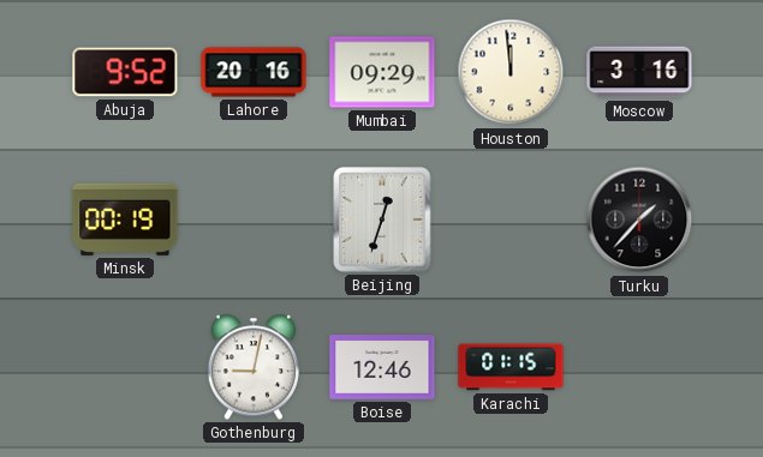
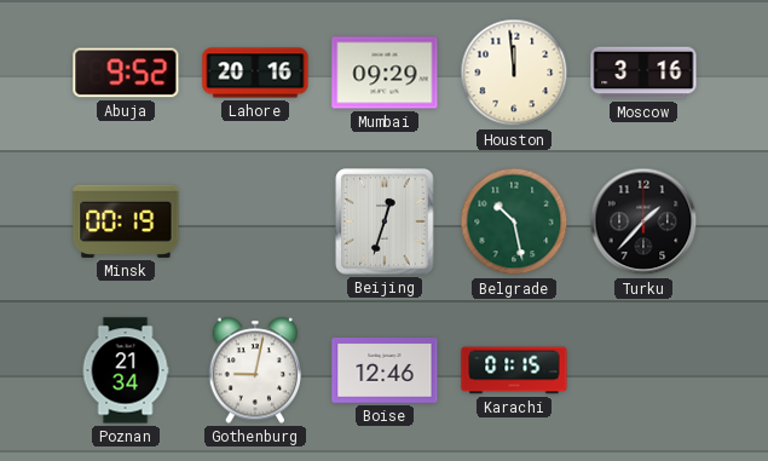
Belgrade: none -> 10:28
Poznan: none -> 21:34
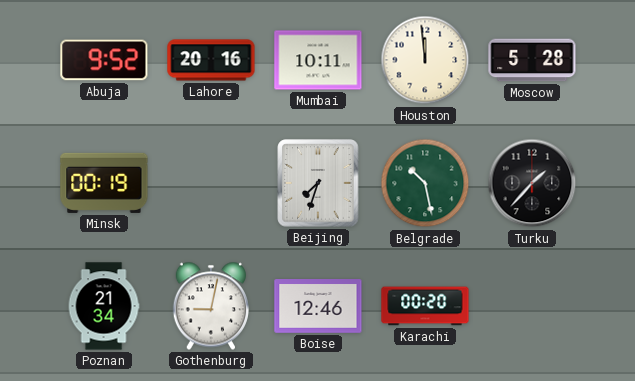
Mumbai: 09:29 -> 10:11
Moscow: 3:16 -> 5:28
Beijing: 12:33 -> 7:33
Karachi: 01:15 -> 00:20
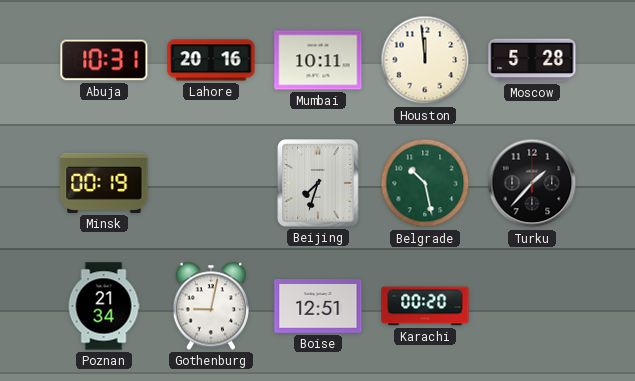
Abuja: 9:52 -> 10:31
Boise: 12:46 -> 12:51
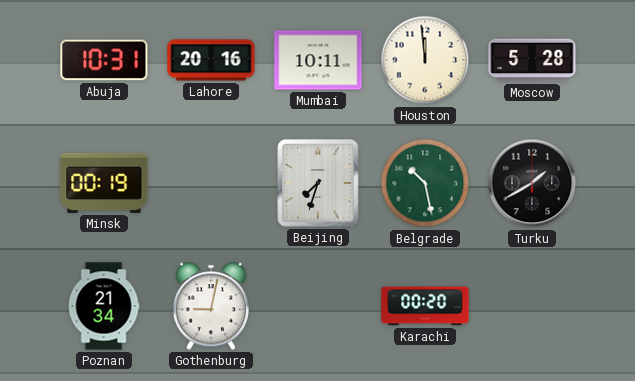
Turku: 1:37 -> 1:40
Boise: 12:51 -> none
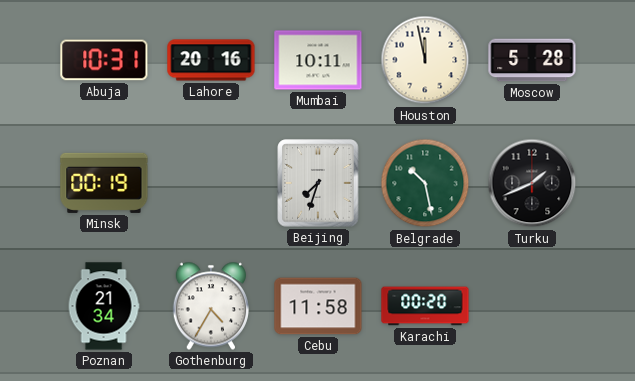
Houston: 11:59 -> 11:58
Turku: 1:40 -> 1:41
Gothenburg: 9:02 -> 4:35
Cebu: none -> 11:58
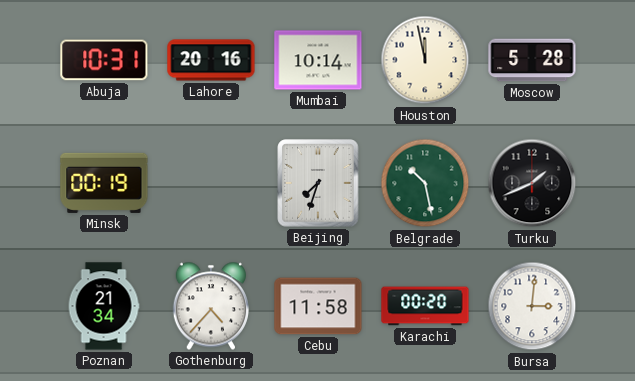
Mumbai: 10:11 -> 10:14
Gothenburg: 4:35 -> 4:37
Bursa: none -> 3:01
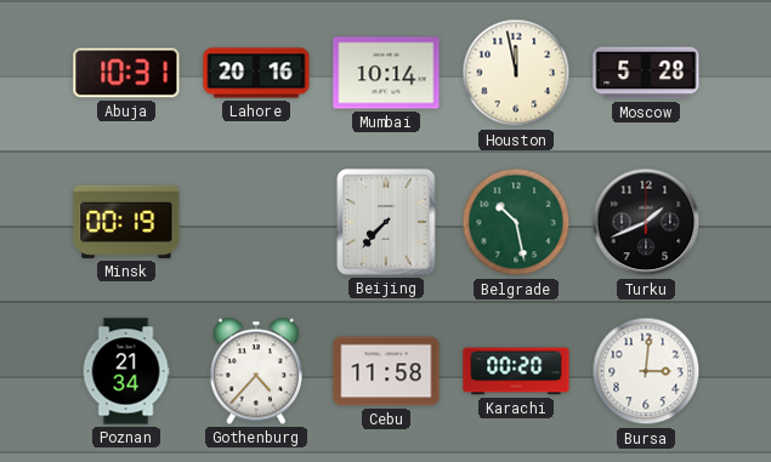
Beijing: 7:33 -> 7:37
